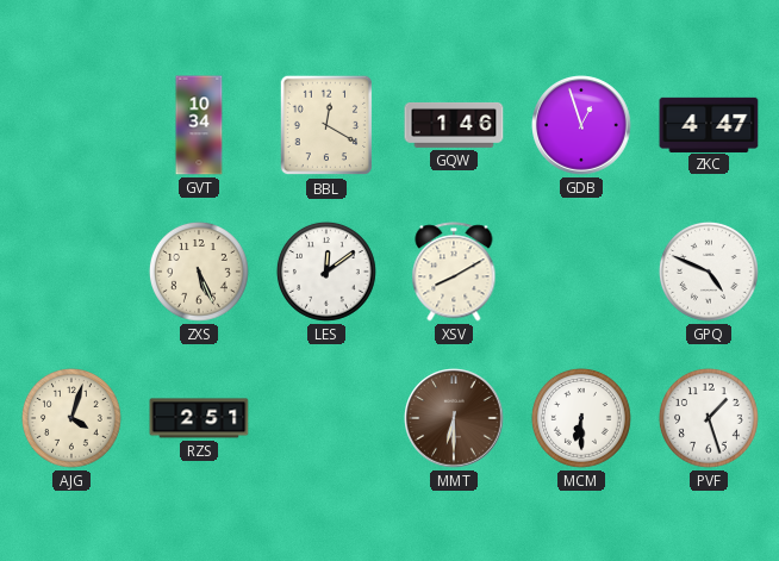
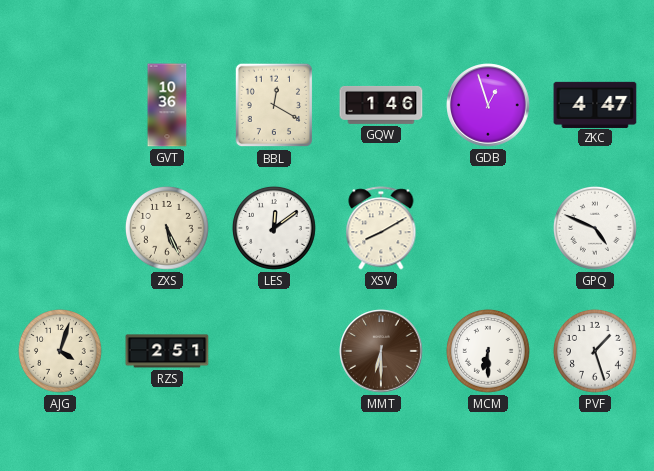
GVT: 10:34 -> 10:36
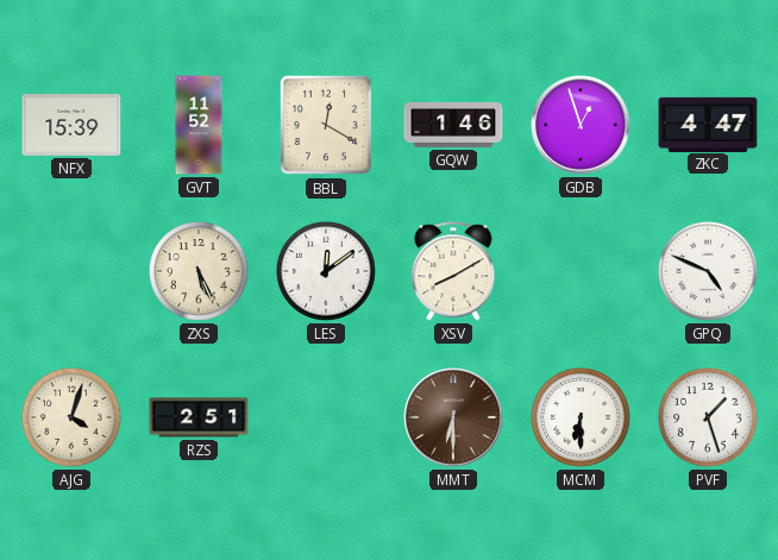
NFX: none -> 15:39
GVT: 10:36 -> 11:52
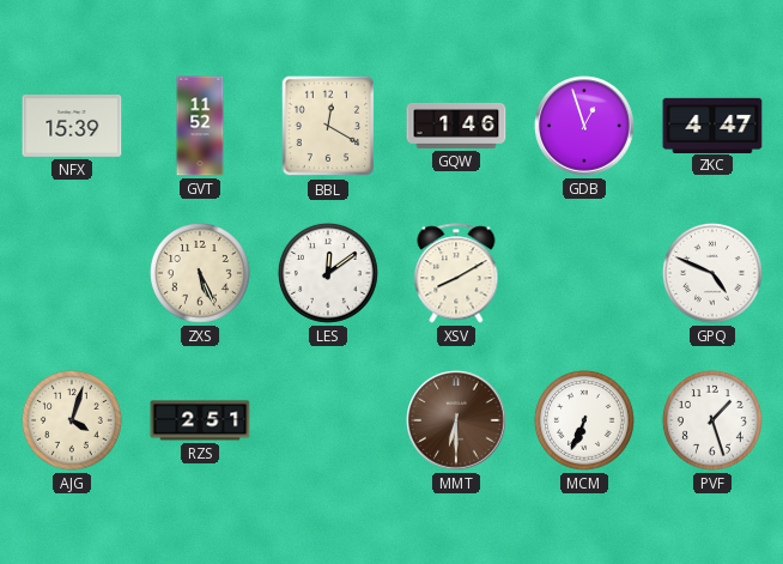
MCM: 6:30 -> 6:34
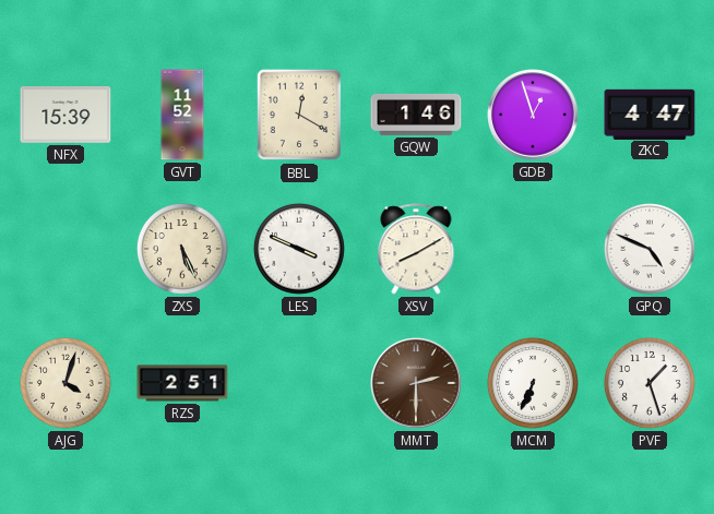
LES: 12:09 -> 3:49
MMT: 6:30 -> 2:30
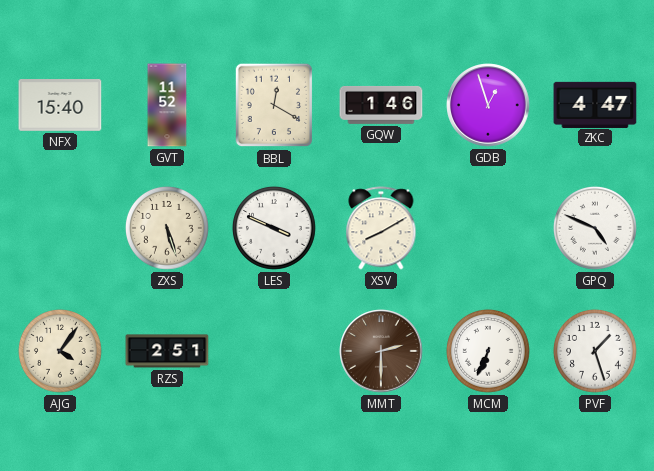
NFX: 15:39 -> 15:40
ZXS: 5:26 -> 5:27
AJG: 4:03 -> 4:06
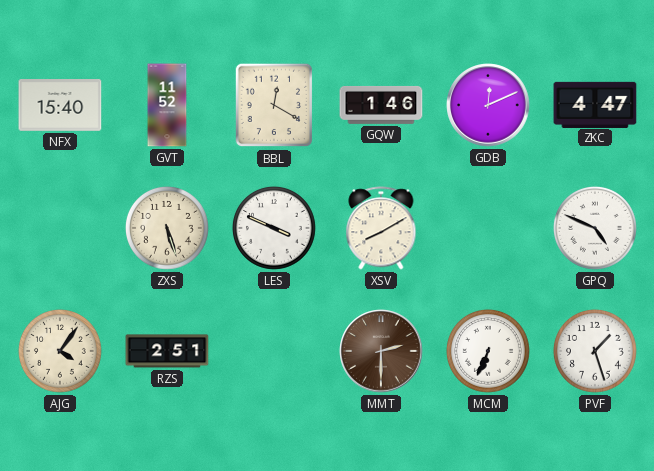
GDB: 12:57 -> 12:11
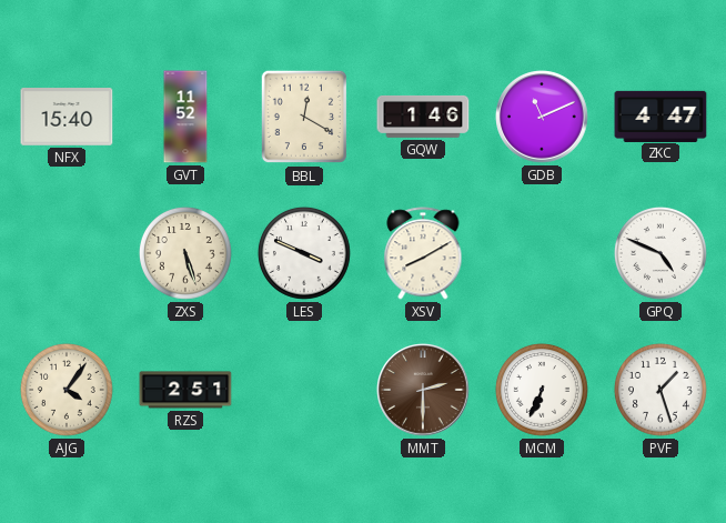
GDB: 12:11 -> 11:11
